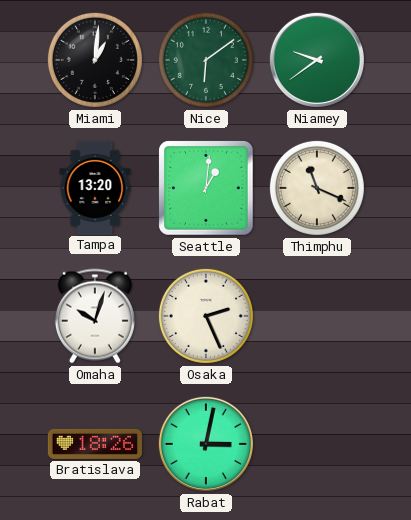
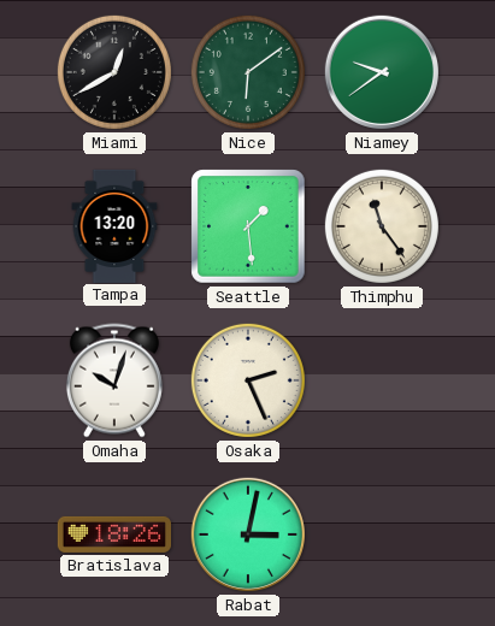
Miami: 1:01 -> 12:40
Seattle: 1:01 -> 1:29
Thimphu: 11:19 -> 11:24
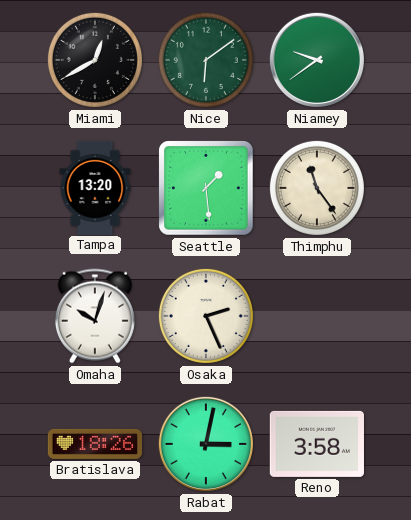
Reno: none -> 3:58
